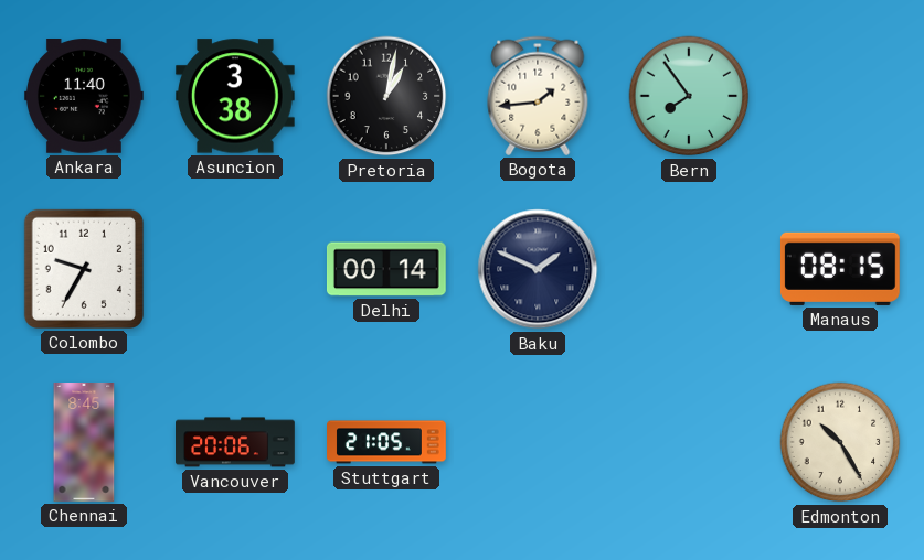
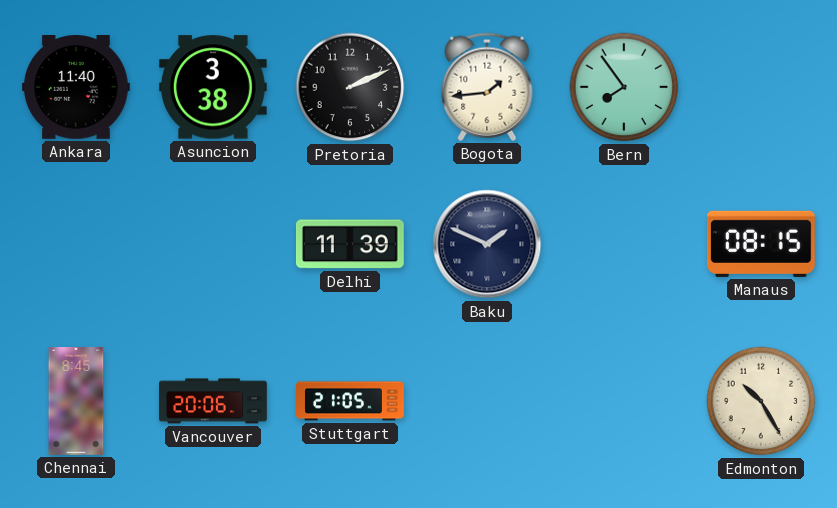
Pretoria: 1:02 -> 2:11
Colombo: 9:35 -> none
Delhi: 00:14 -> 11:39
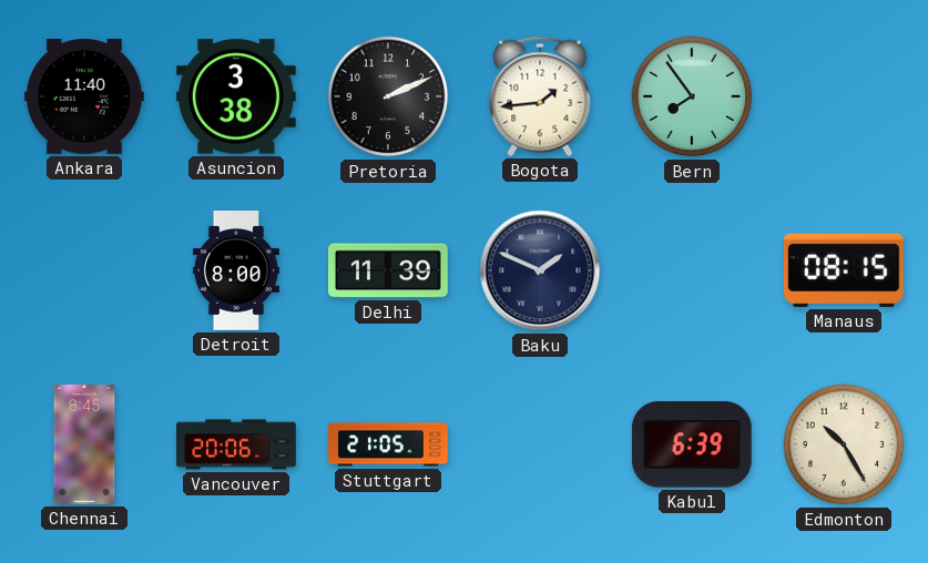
Detroit: none -> 8:00
Kabul: none -> 6:39
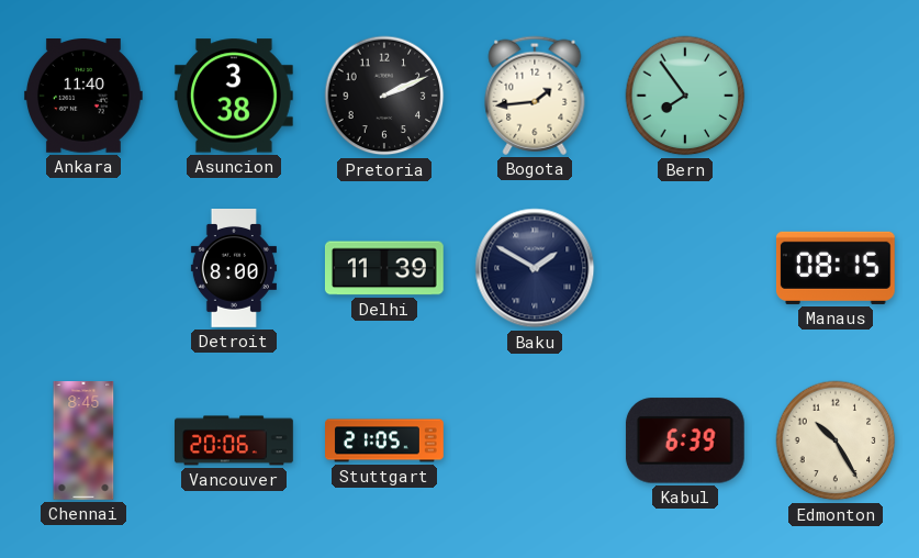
Baku: 1:49 -> 1:50
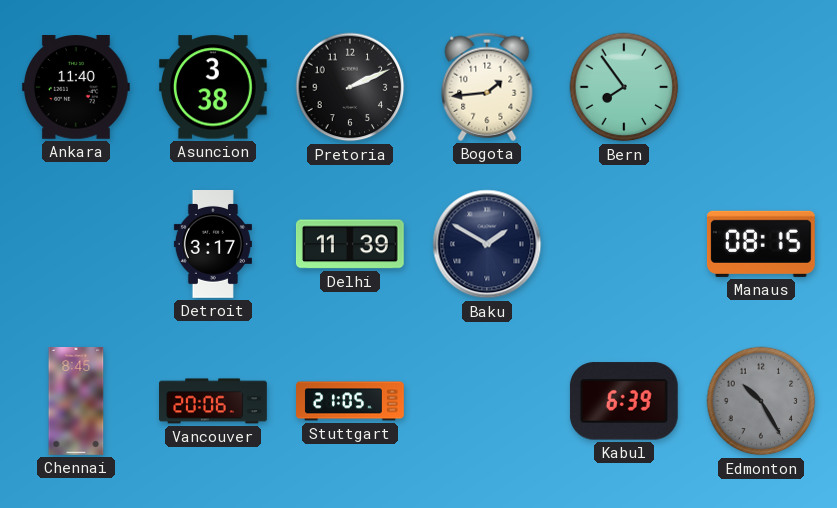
Detroit: 8:00 -> 3:17
Edmonton dial: cream -> grey
